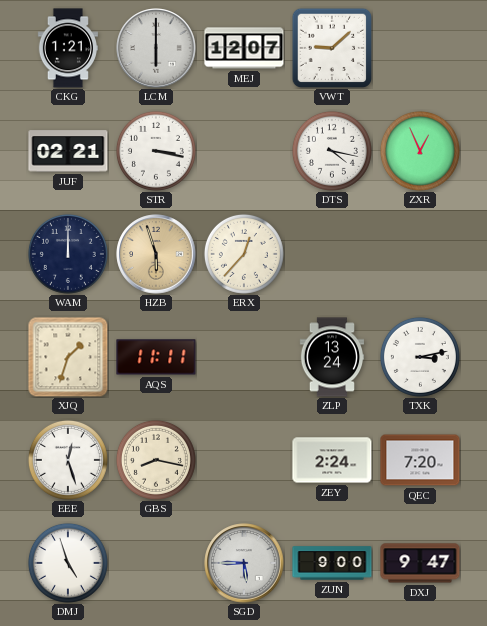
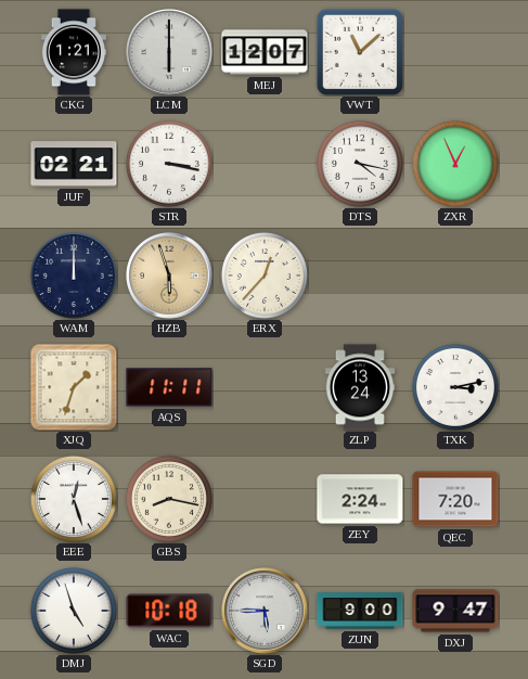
VWT: 9:08 -> 11:08
WAC: none -> 10:18
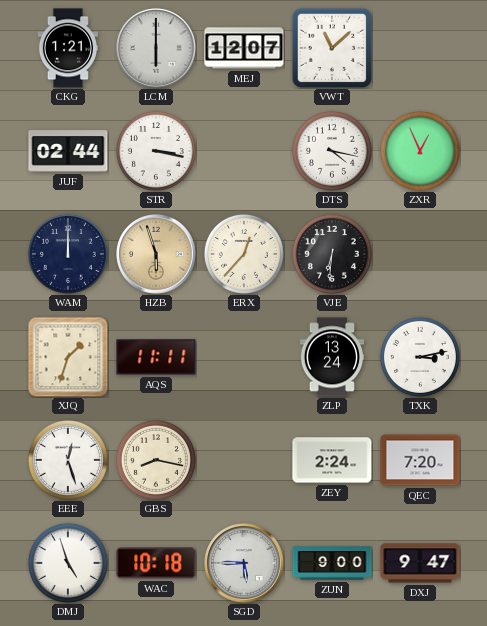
JUF: 02:21 -> 02:44
VJE: none -> 6:31
